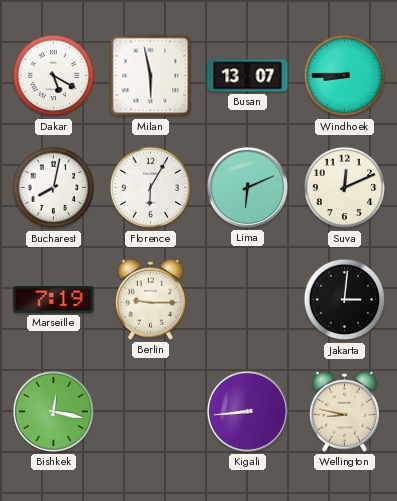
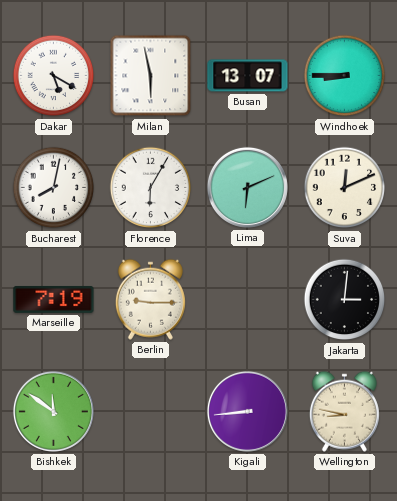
Bishkek: 12:17 -> 11:51
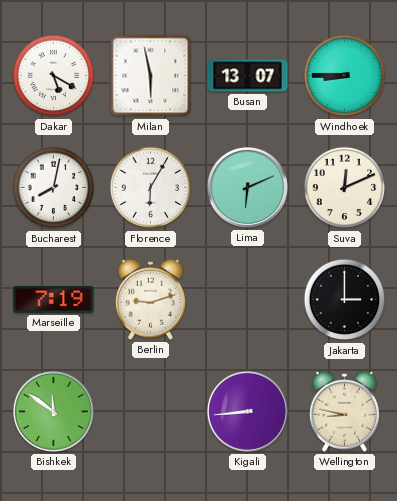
Berlin: 9:15 -> 9:12
Jakarta: 3:01 -> 3:00
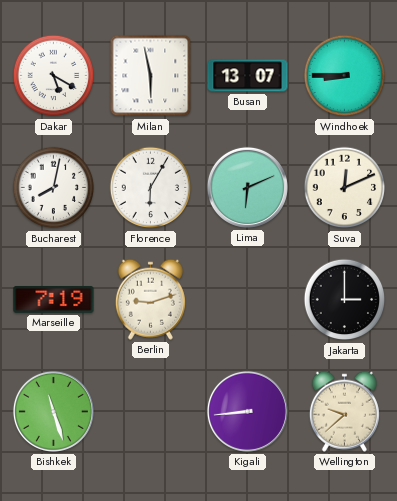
Bishkek: 11:51 -> 11:27
Wellington: 8:47 -> 9:38
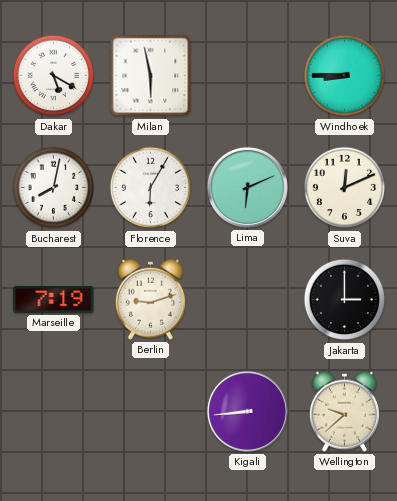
Busan: 13:07 -> none
Bishkek: 11:27 -> none
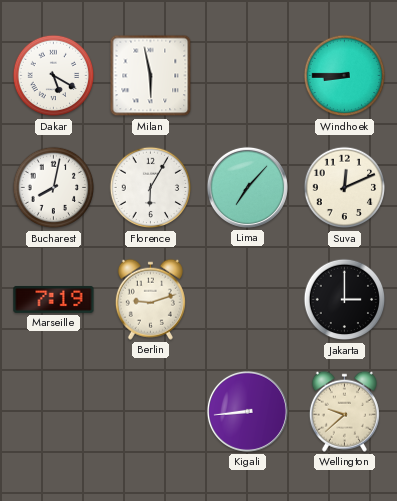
Lima: 6:11 -> 7:07
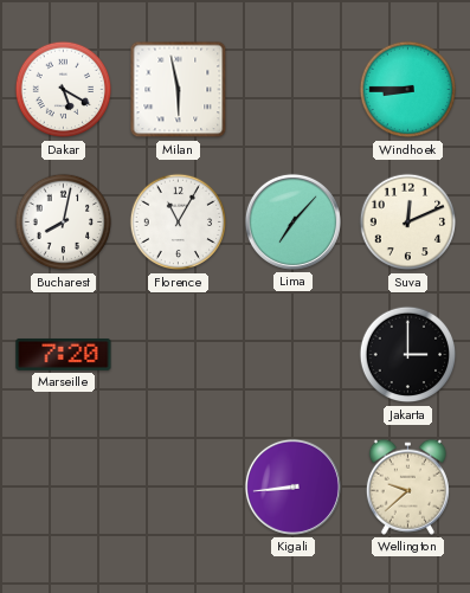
Florence: 6:05 -> 11:05
Marseille: 7:19 -> 7:20
Berlin: 9:12 -> none
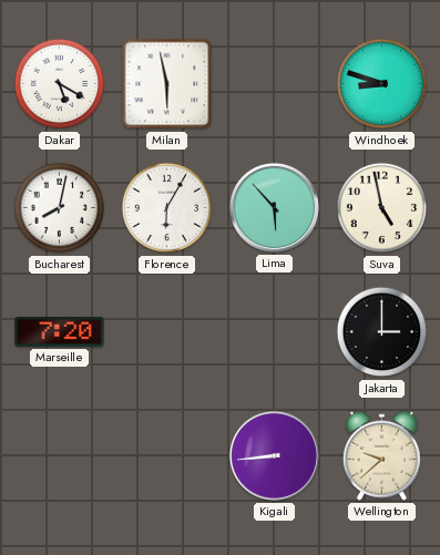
Windhoek: 8:45 -> 8:48
Florence: 11:05 -> 6:05
Lima: 7:07 -> 5:53
Suva: 12:11 -> 4:58
